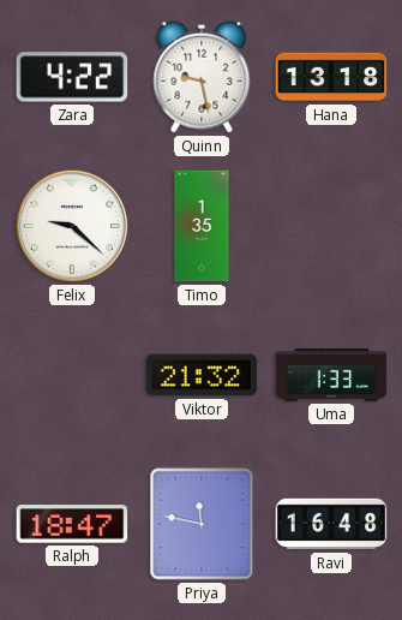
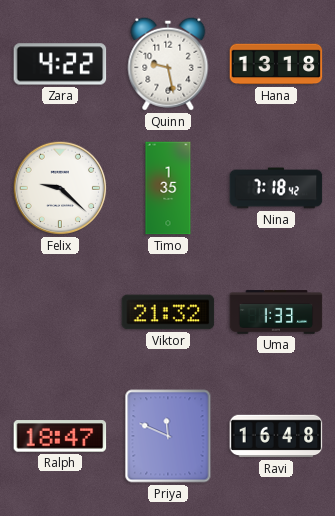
Nina: none -> 7:18
Priya: 11:47 -> 11:49
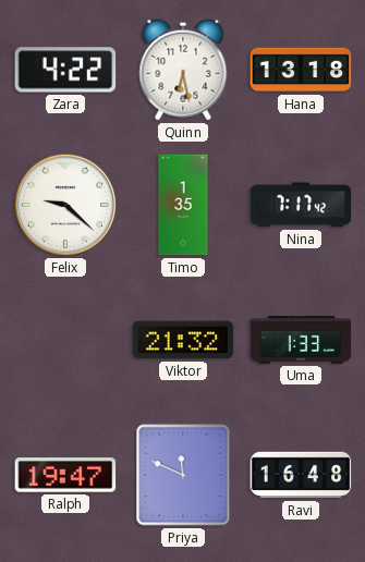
Quinn: 9:28 -> 6:28
Nina: 7:18 -> 7:17
Ralph: 18:47 -> 19:47
